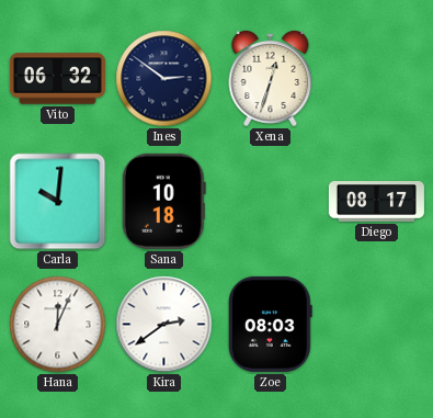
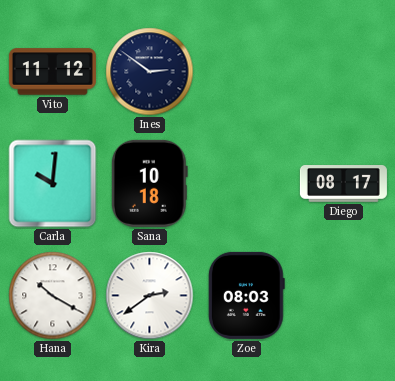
Vito: 06:32 -> 11:12
Xena: 12:33 -> none
Hana: 12:04 -> 10:20
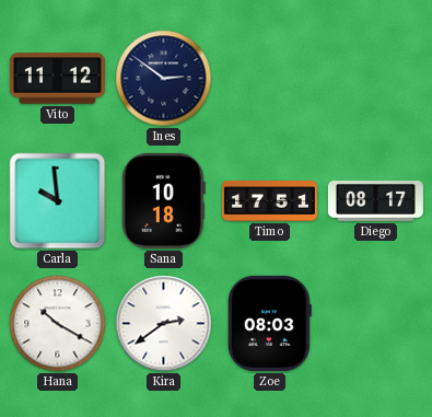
Carla: 10:01 -> 9:59
Timo: none -> 17:51
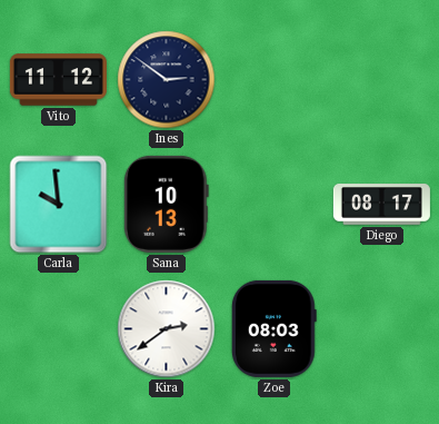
Sana: 10:18 -> 10:13
Timo: 17:51 -> none
Hana: 10:20 -> none
